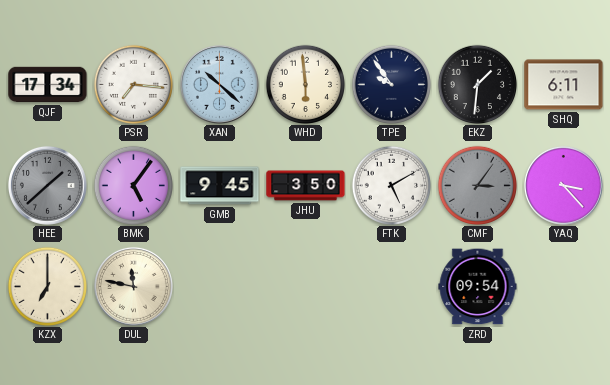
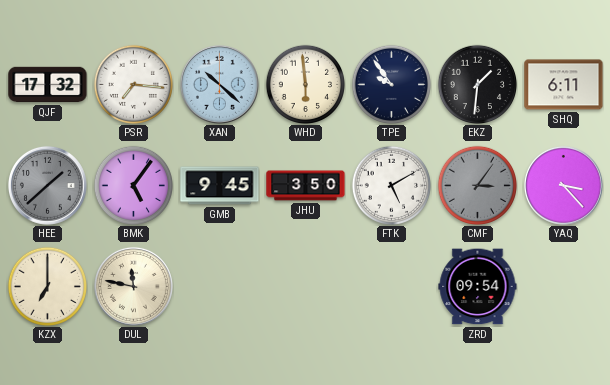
QJF: 17:34 -> 17:32
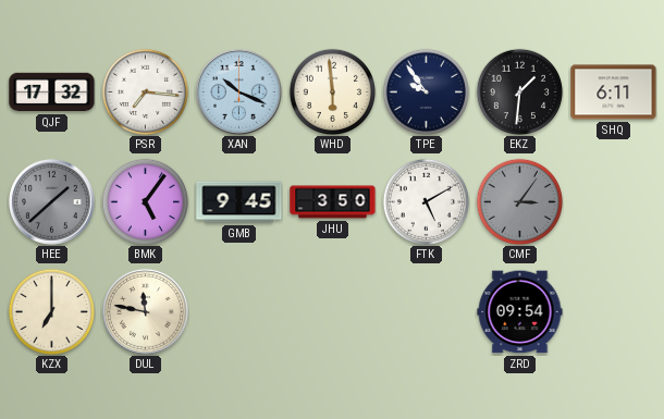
XAN: 10:22 -> 10:19
YAQ: 3:23 -> none
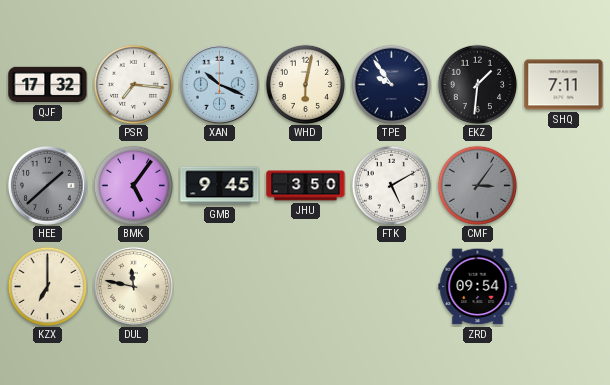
WHD: 5:59 -> 6:02
SHQ: 6:11 -> 7:11
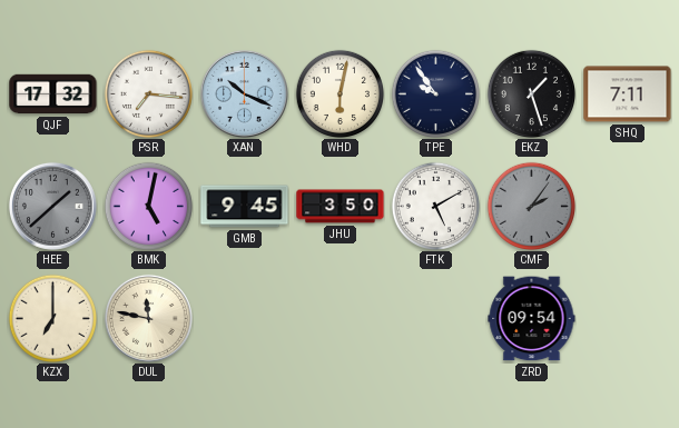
EKZ: 1:31 -> 1:27
BMK: 5:06 -> 5:02
CMF: 3:06 -> 2:06
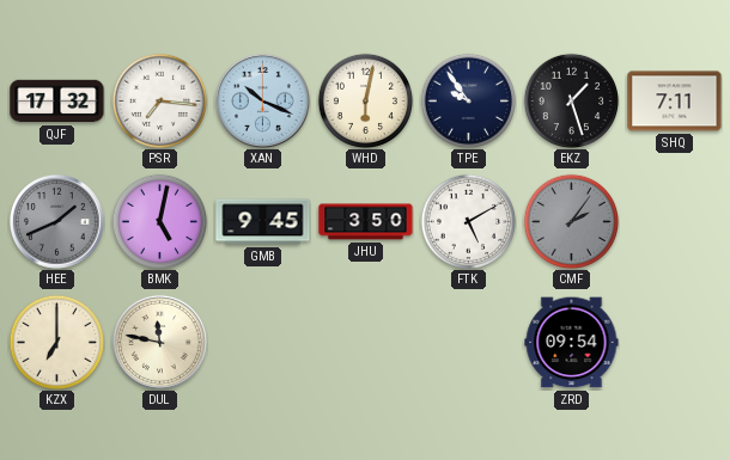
HEE: 1:38 -> 1:41
